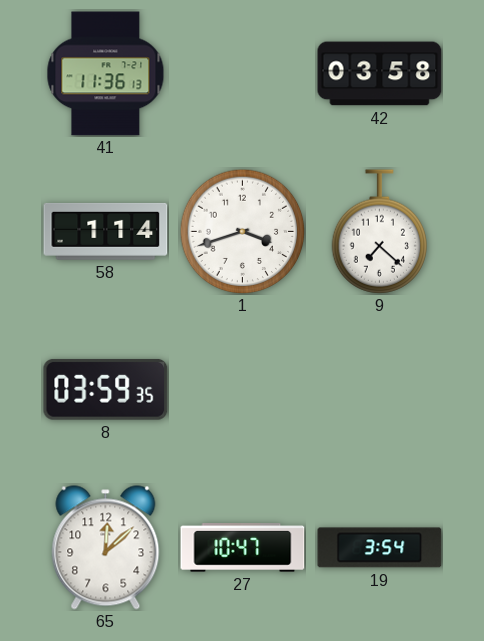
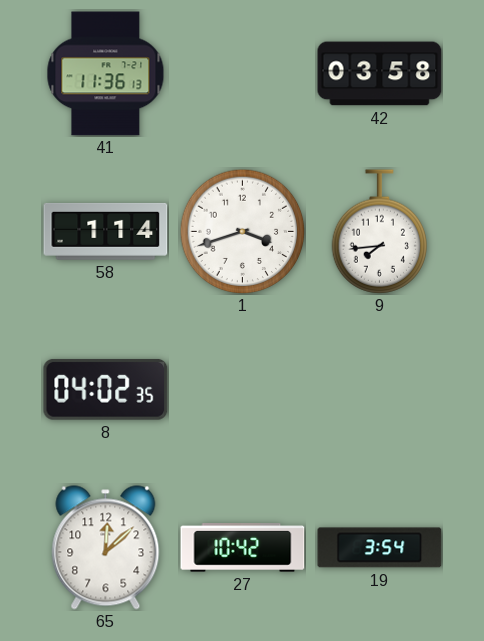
9: 7:22 -> 7:44
8: 03:59 -> 04:02
27: 10:47 -> 10:42
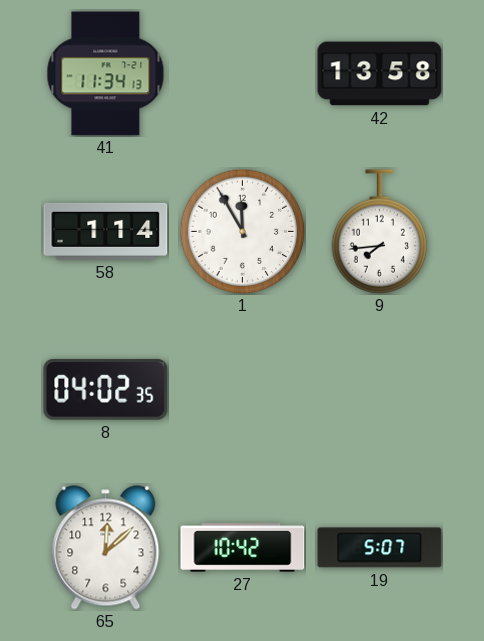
41: 11:36 -> 11:34
42: 03:58 -> 13:58
1: 3:42 -> 11:55
19: 3:54 -> 5:07
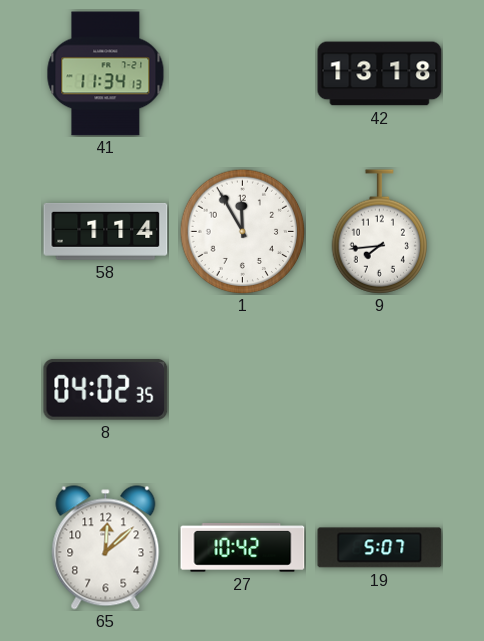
42: 13:58 -> 13:18
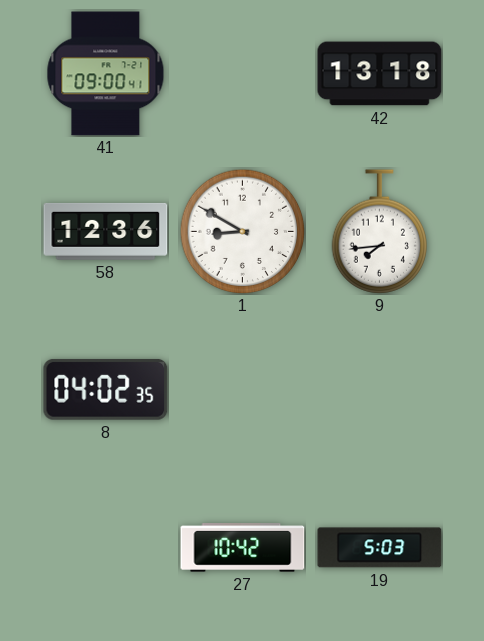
41: 11:34 -> 09:00
58: 1:14 -> 12:36
1: 11:55 -> 8:50
65: 12:08 -> none
19: 5:07 -> 5:03
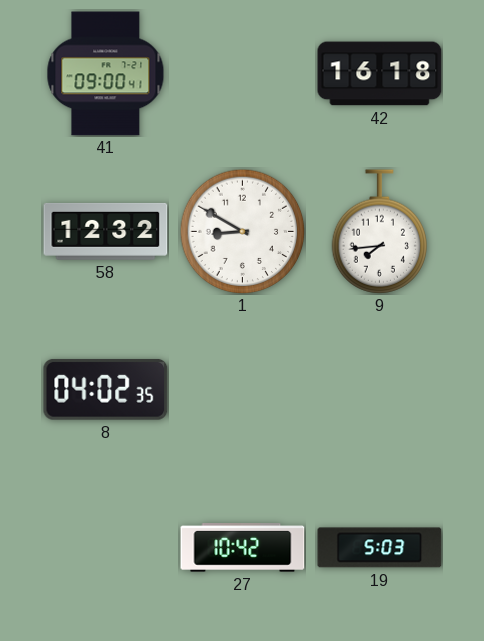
42: 13:18 -> 16:18
58: 12:36 -> 12:32
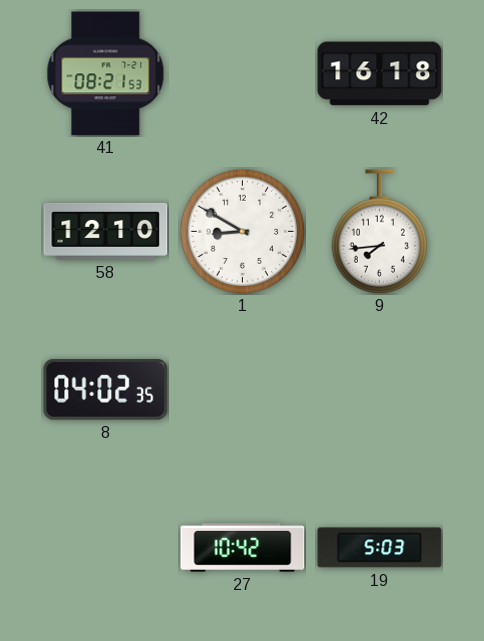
41: 09:00 -> 08:21
58: 12:32 -> 12:10
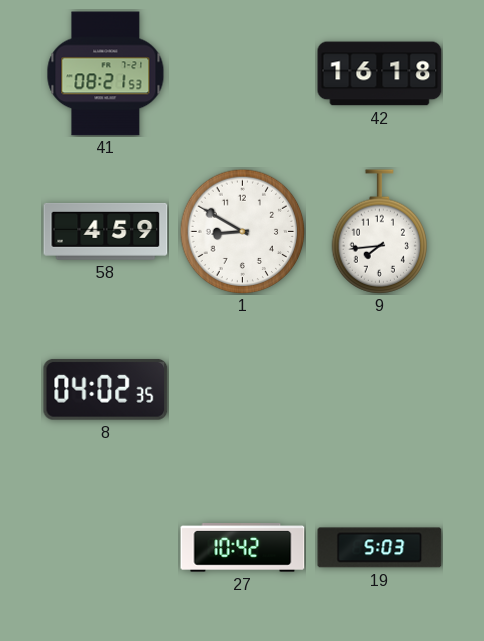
58: 12:10 -> 4:59
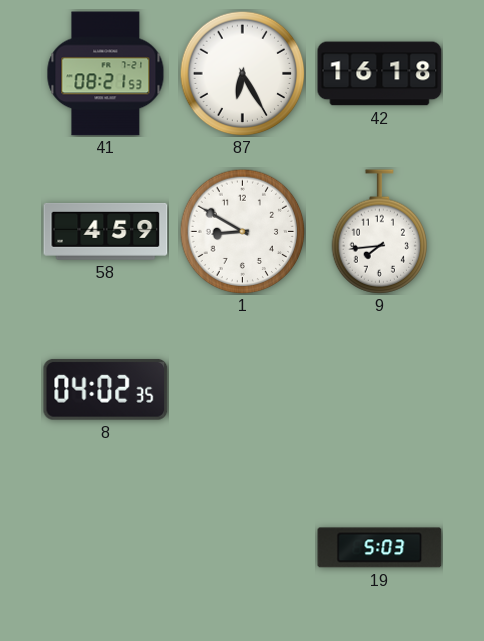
87: none -> 6:25
27: 10:42 -> none
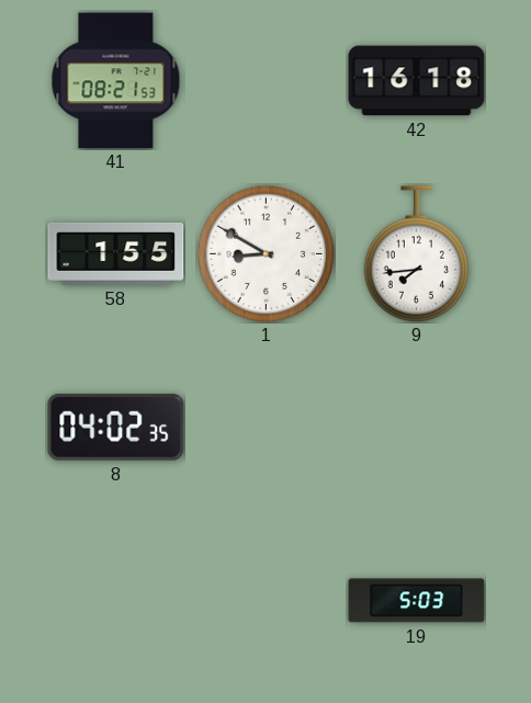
87: 6:25 -> none
58: 4:59 -> 1:55
